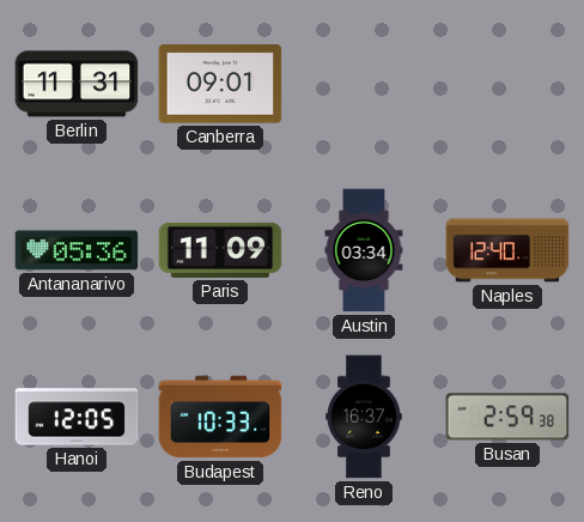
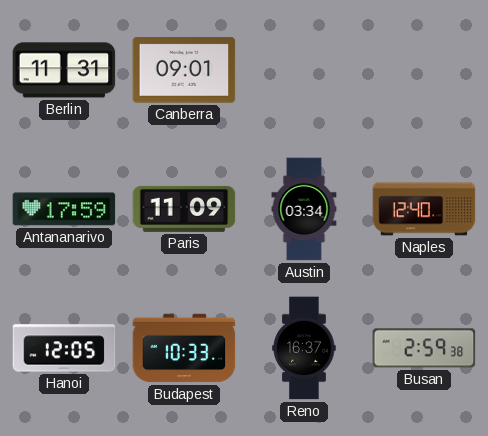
Antananarivo: 05:36 -> 17:59
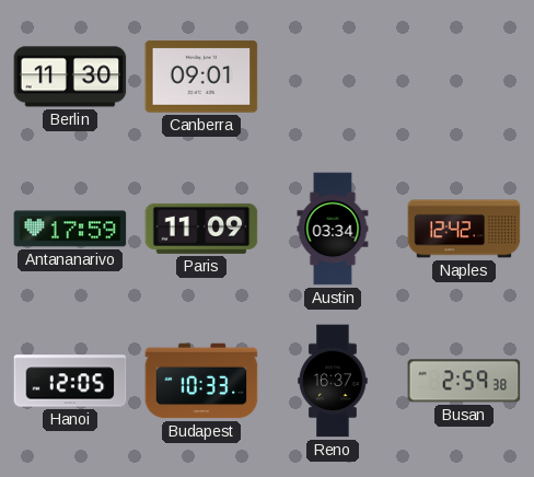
Berlin: 11:31 -> 11:30
Naples: 12:40 -> 12:42
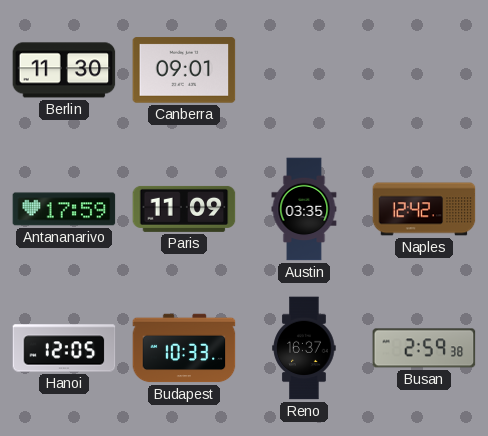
Austin: 03:34 -> 03:35
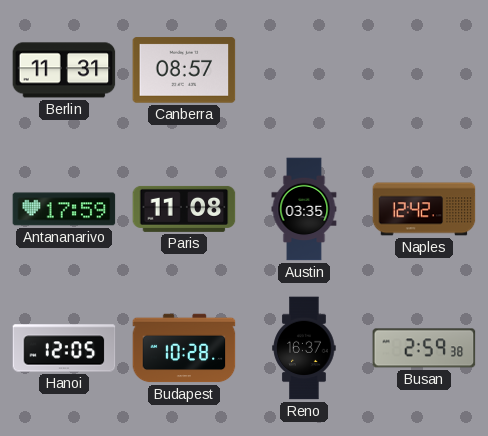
Berlin: 11:30 -> 11:31
Canberra: 09:01 -> 08:57
Paris: 11:09 -> 11:08
Budapest: 10:33 -> 10:28
